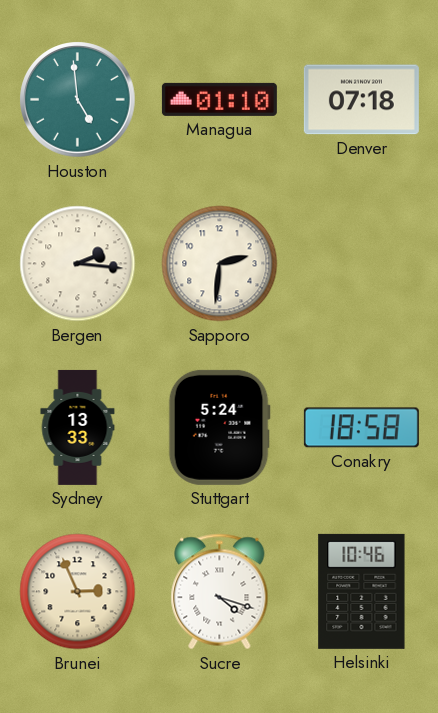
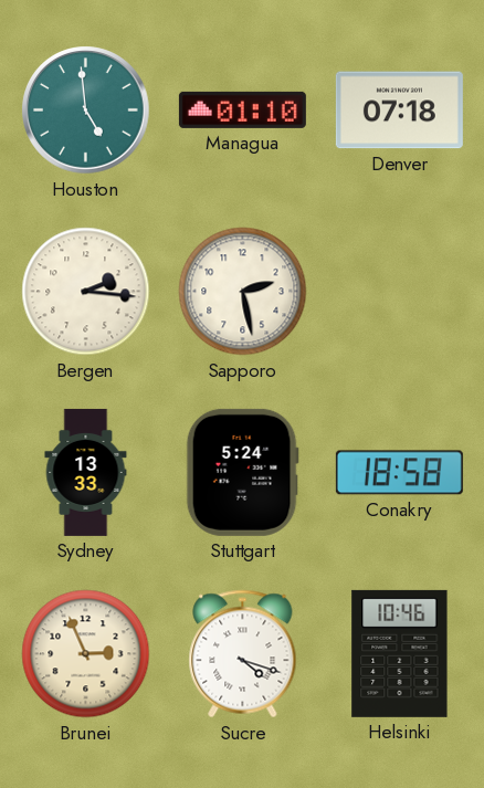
Sapporo: 2:31 -> 2:28
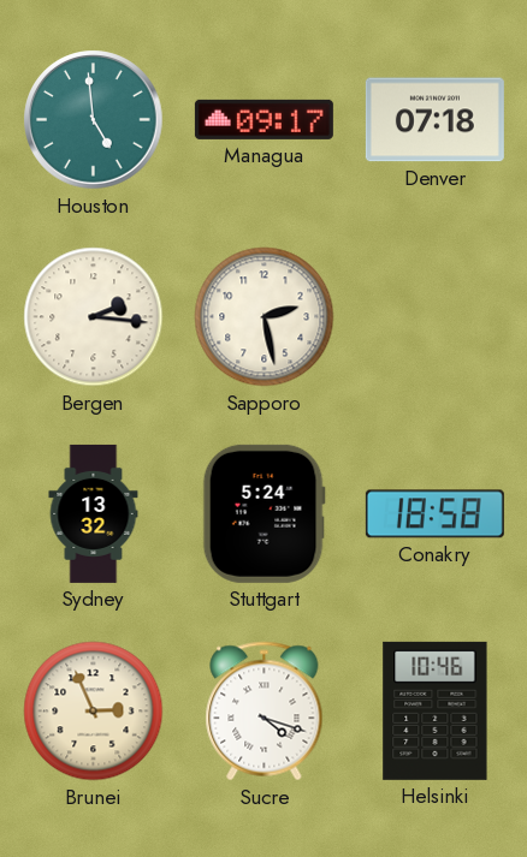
Managua: 01:10 -> 09:17
Sydney: 13:33 -> 13:32
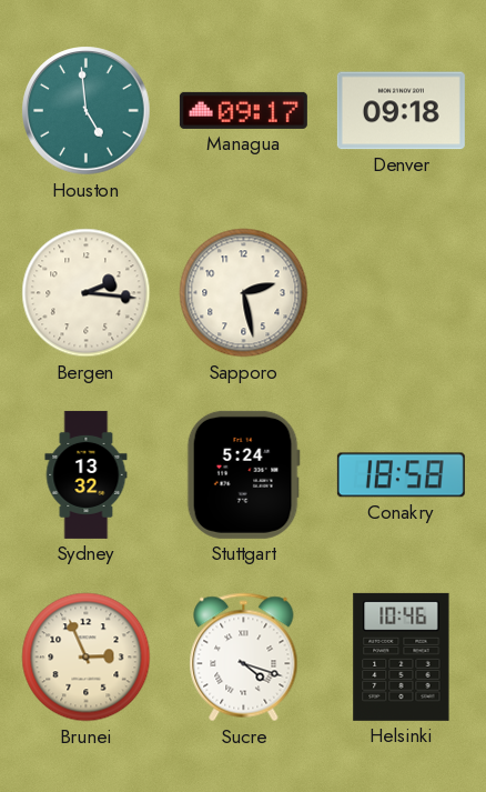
Denver: 07:18 -> 09:18
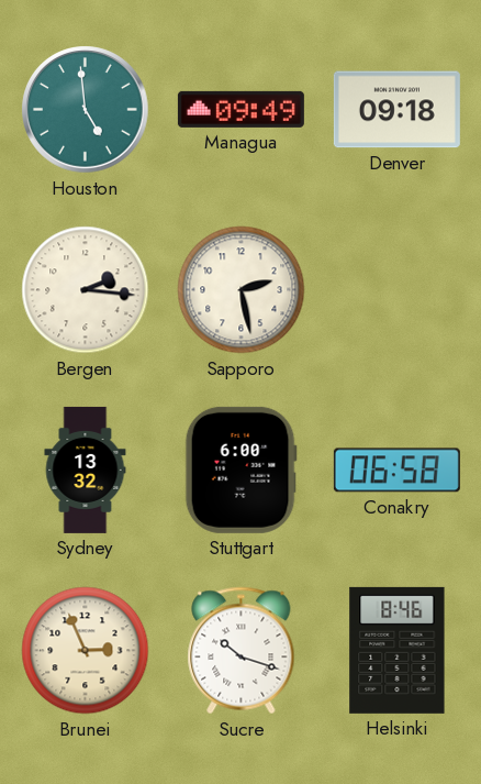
Managua: 09:17 -> 09:49
Stuttgart: 5:24 -> 6:00
Conakry: 18:58 -> 06:58
Sucre: 4:18 -> 10:18
Helsinki: 10:46 -> 8:46
